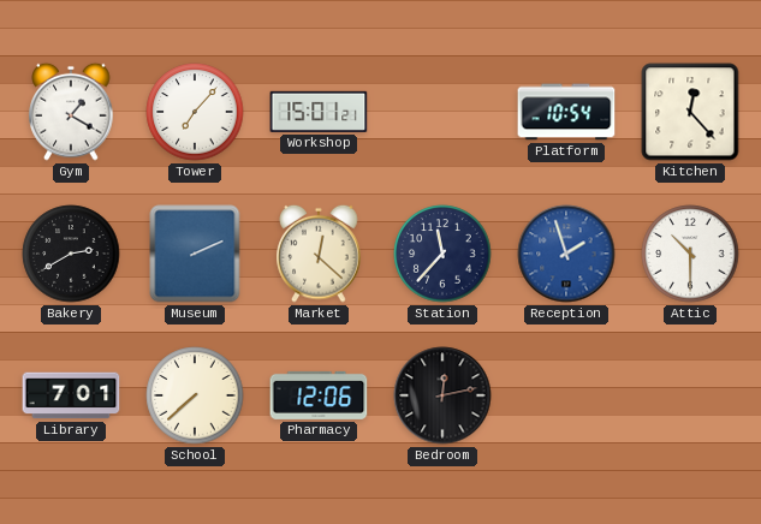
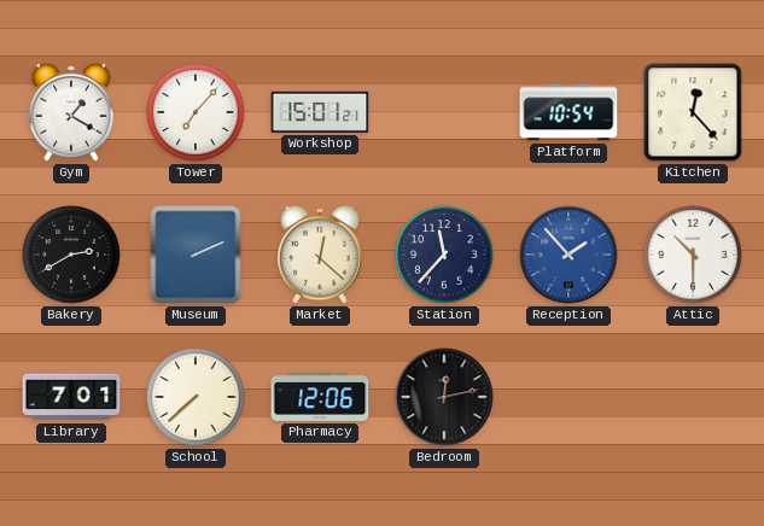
Reception: 1:57 -> 1:53
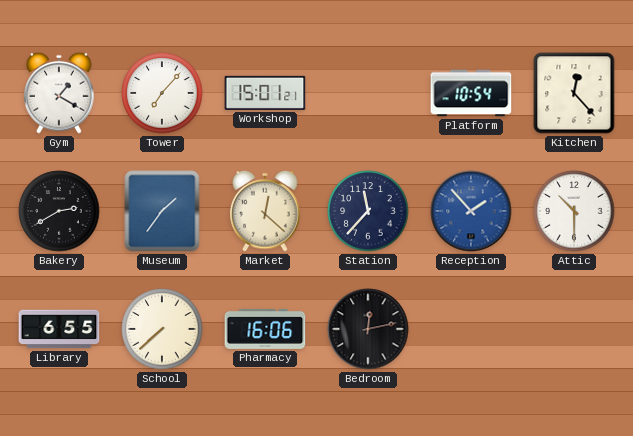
Museum: 2:11 -> 1:36
Library: 7:01 -> 6:55
Pharmacy: 12:06 -> 16:06
